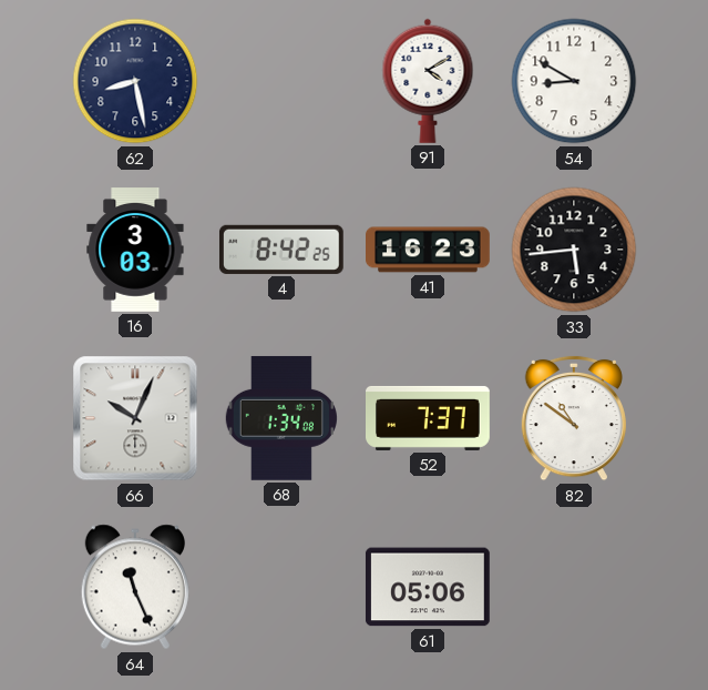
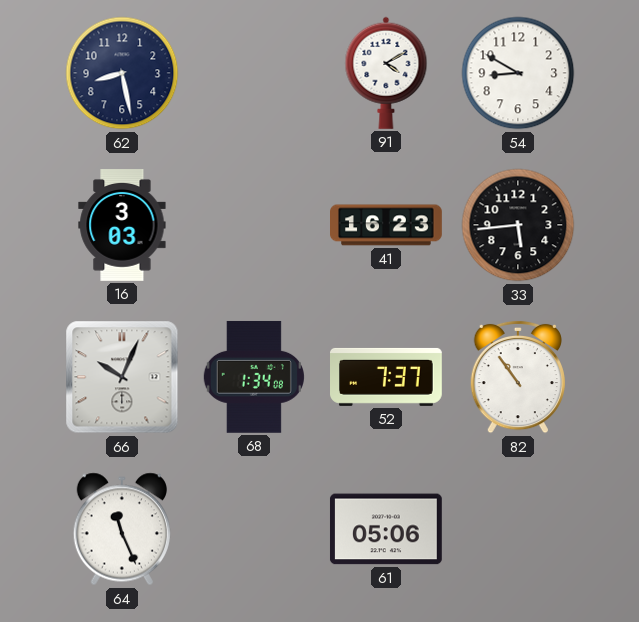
4: 8:42 -> none
82: 10:51 -> 10:54
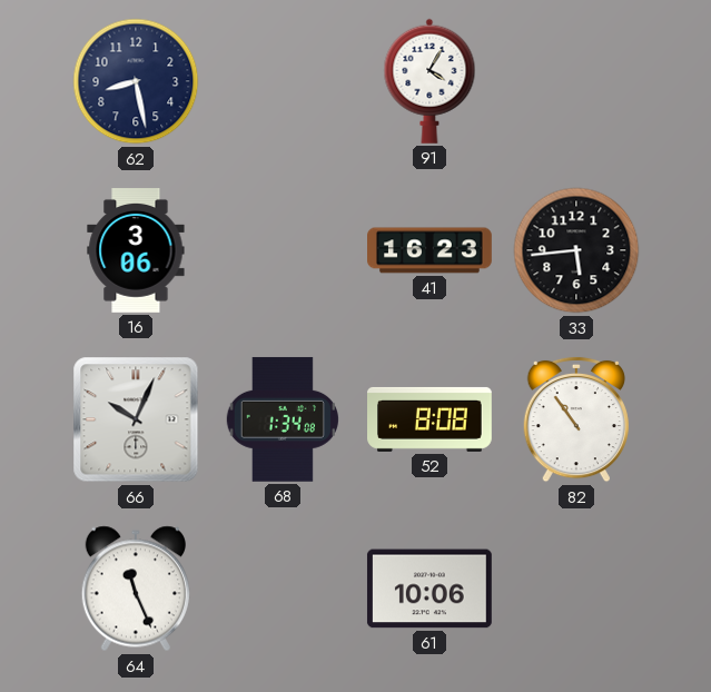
91: 4:10 -> 4:05
54: 8:50 -> none
16: 3:03 -> 3:06
52: 7:37 -> 8:08
61: 05:06 -> 10:06
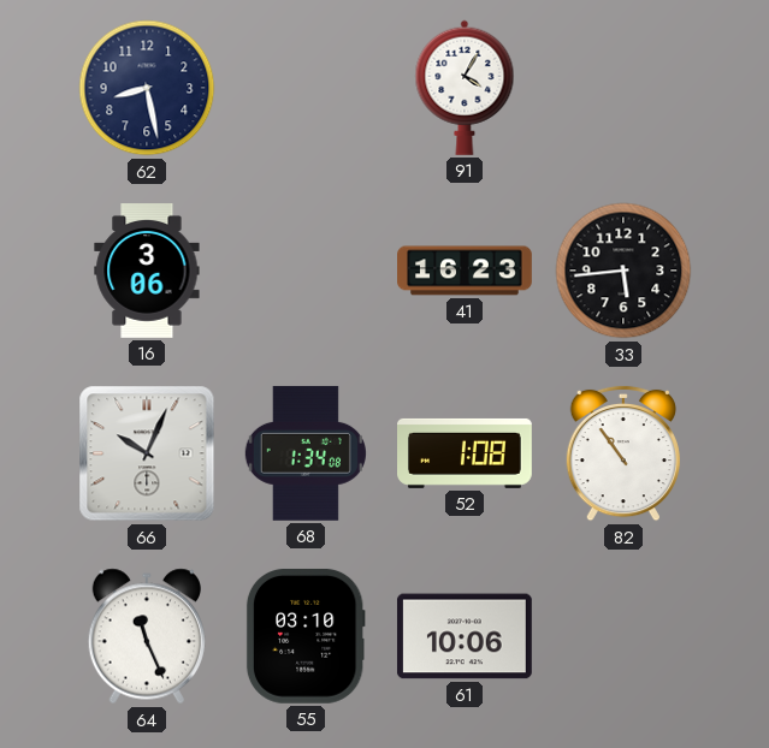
52: 8:08 -> 1:08
55: none -> 03:10
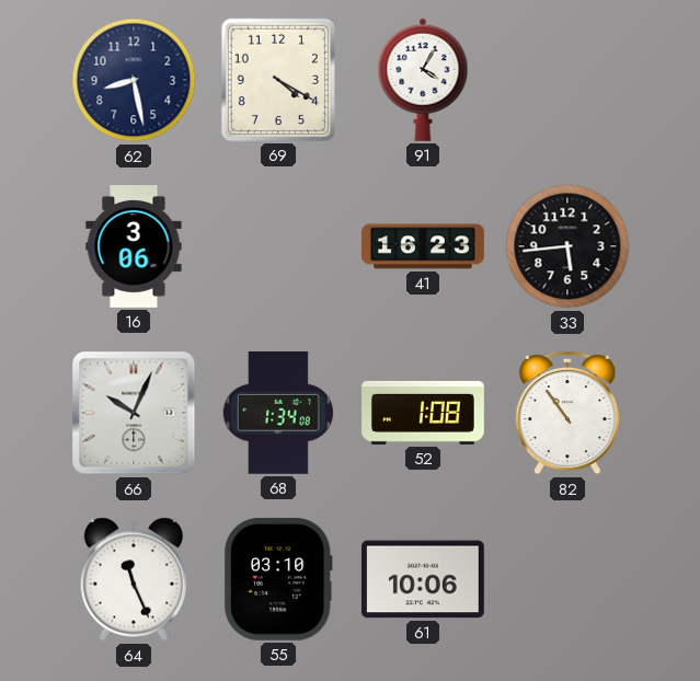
69: none -> 4:20
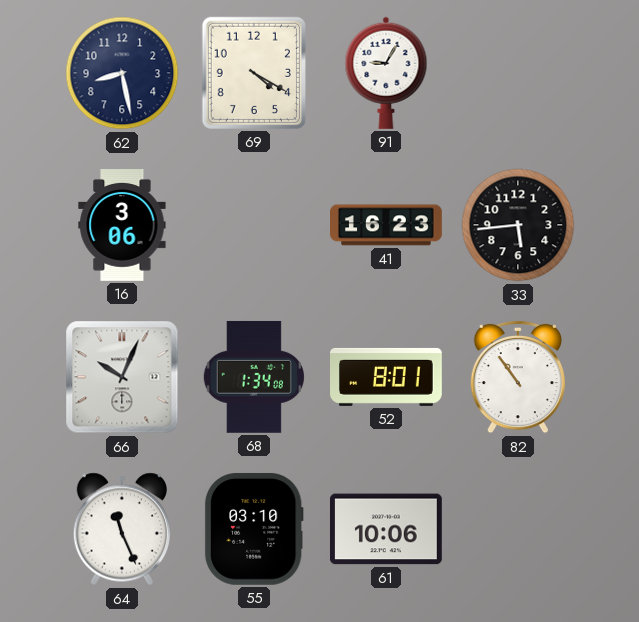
91: 4:05 -> 9:05
52: 1:08 -> 8:01
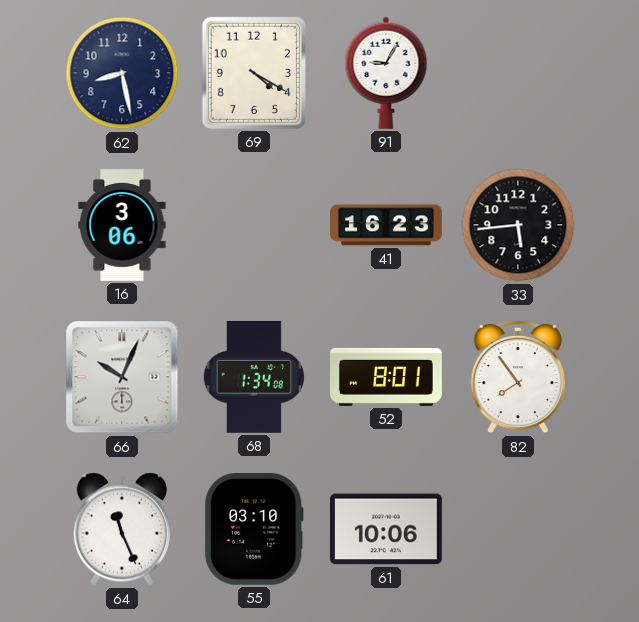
82: 10:54 -> 7:54
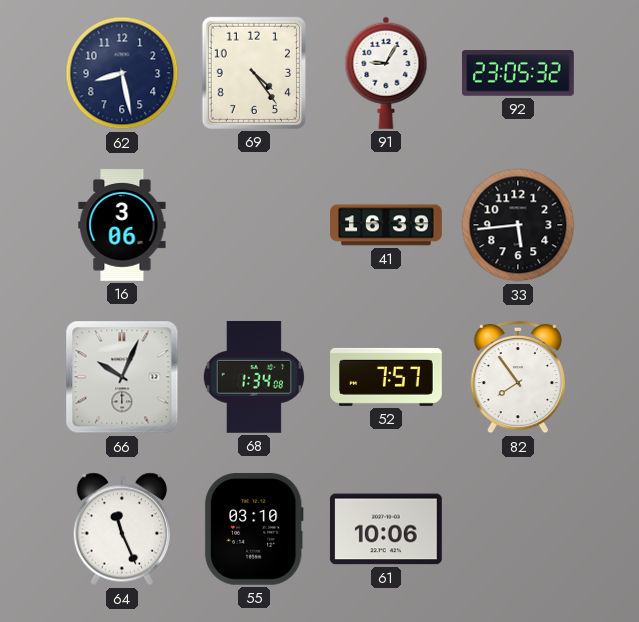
69: 4:20 -> 4:24
92: none -> 23:05
41: 16:23 -> 16:39
52: 8:01 -> 7:57
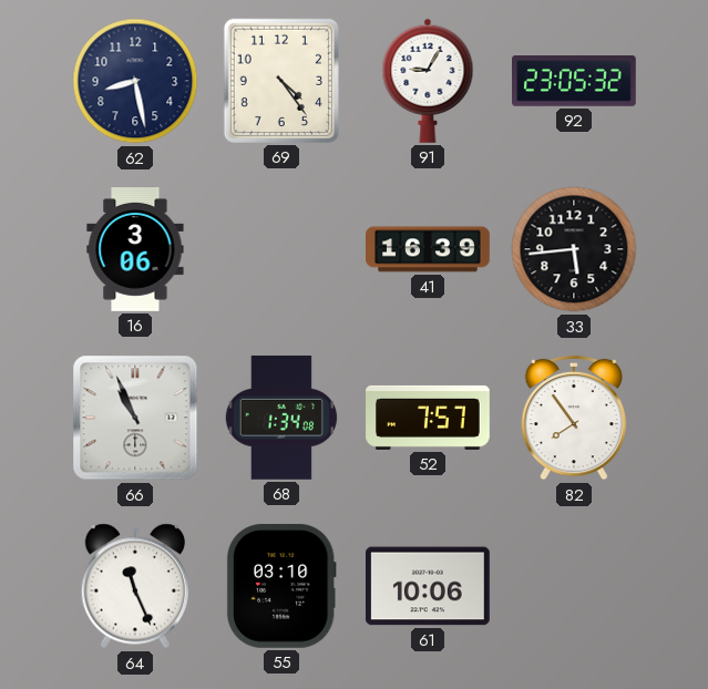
66: 10:04 -> 10:56
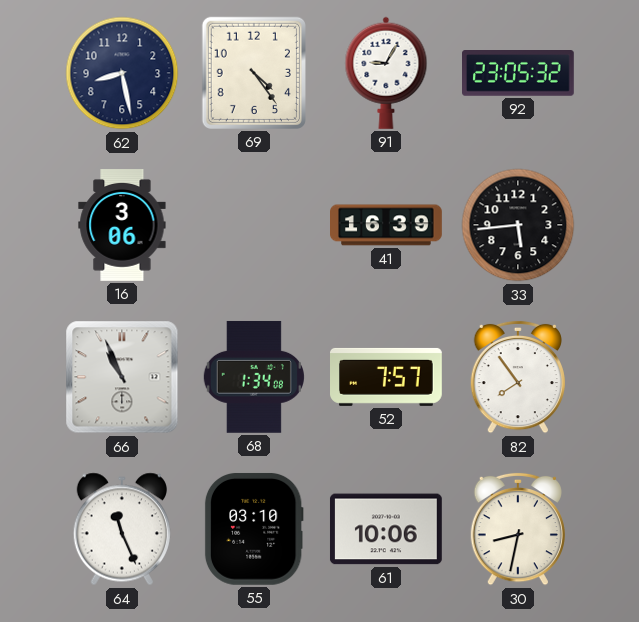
30: none -> 8:32
